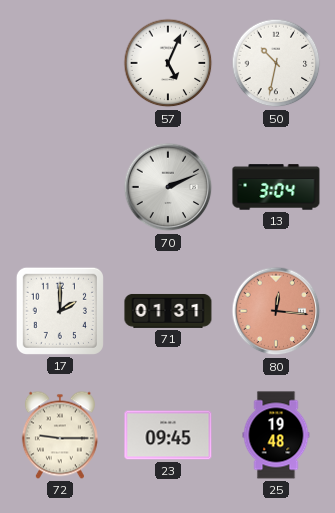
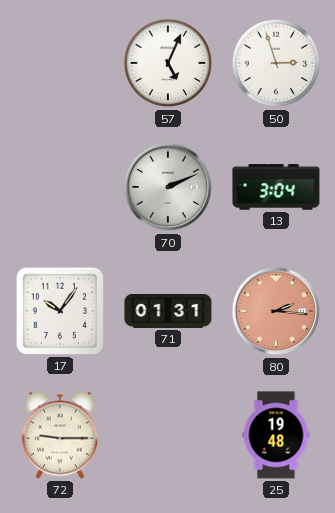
50: 10:32 -> 2:57
17: 2:00 -> 10:06
80: 12:16 -> 2:16
23: 09:45 -> none
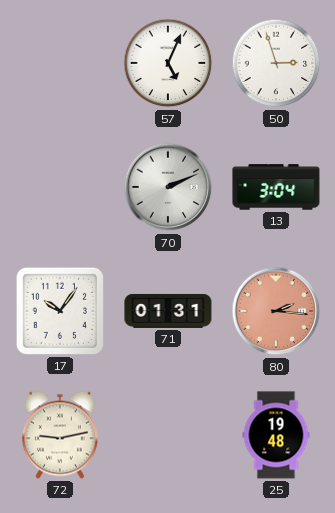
72: 9:15 -> 9:13
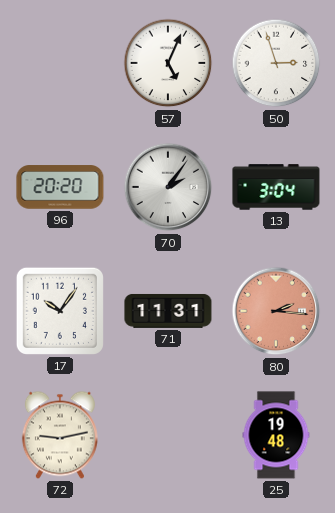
96: none -> 20:20
70: 2:11 -> 2:06
71: 01:31 -> 11:31
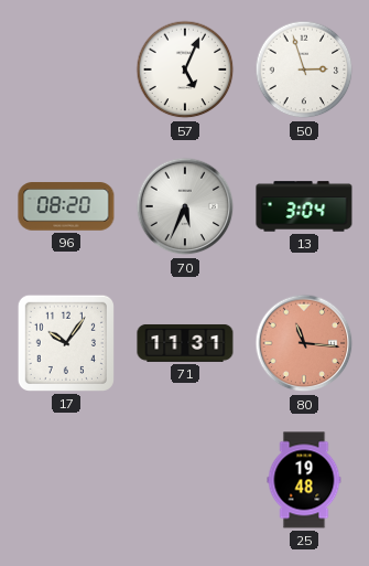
96: 20:20 -> 08:20
70: 2:06 -> 5:34
80: 2:16 -> 11:16
72: 9:13 -> none
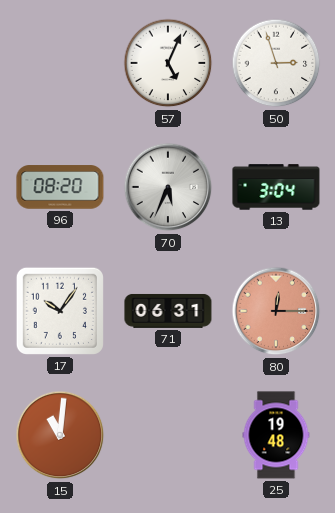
71: 11:31 -> 06:31
80: 11:16 -> 12:15
15: none -> 11:01
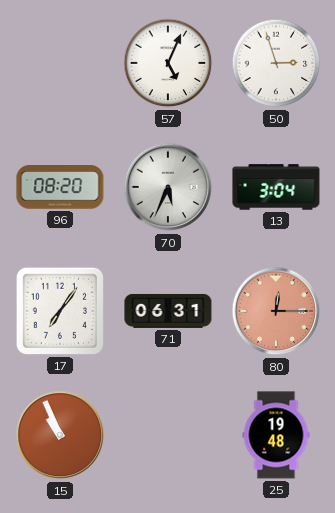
17: 10:06 -> 7:06
15: 11:01 -> 10:56
